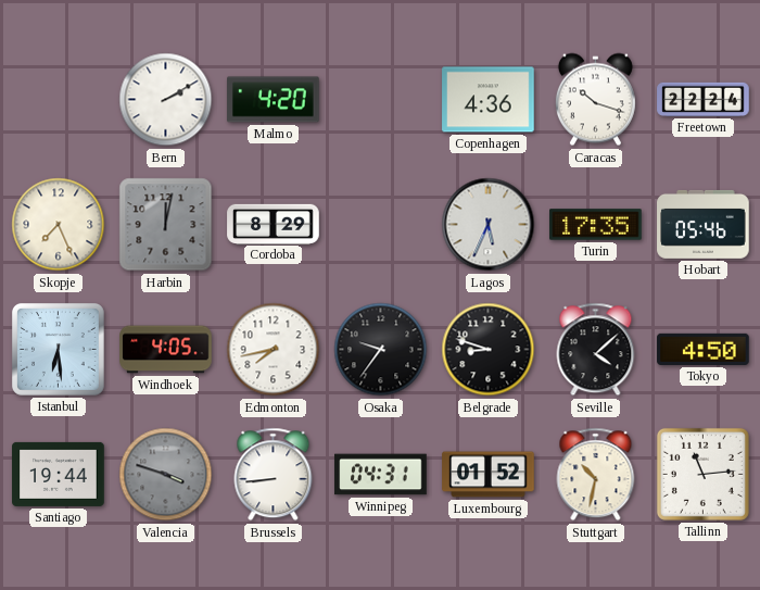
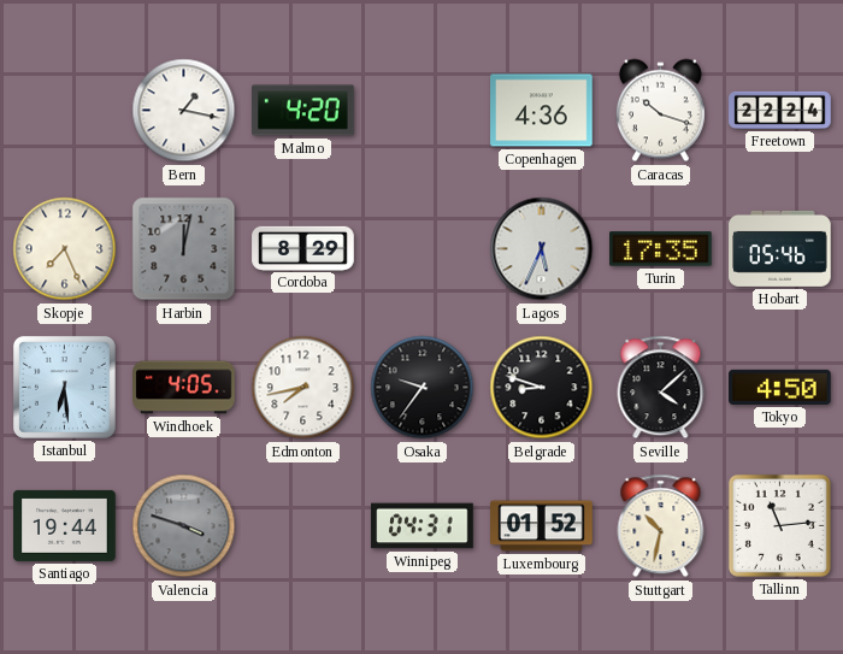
Bern: 2:10 -> 1:17
Brussels: 8:44 -> none
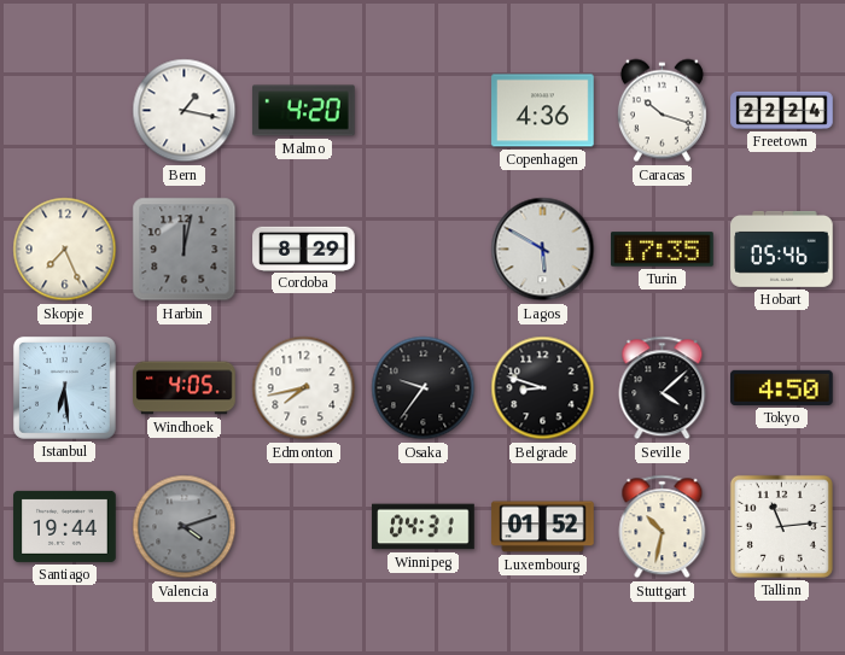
Lagos: 5:34 -> 5:50
Valencia: 3:48 -> 4:12
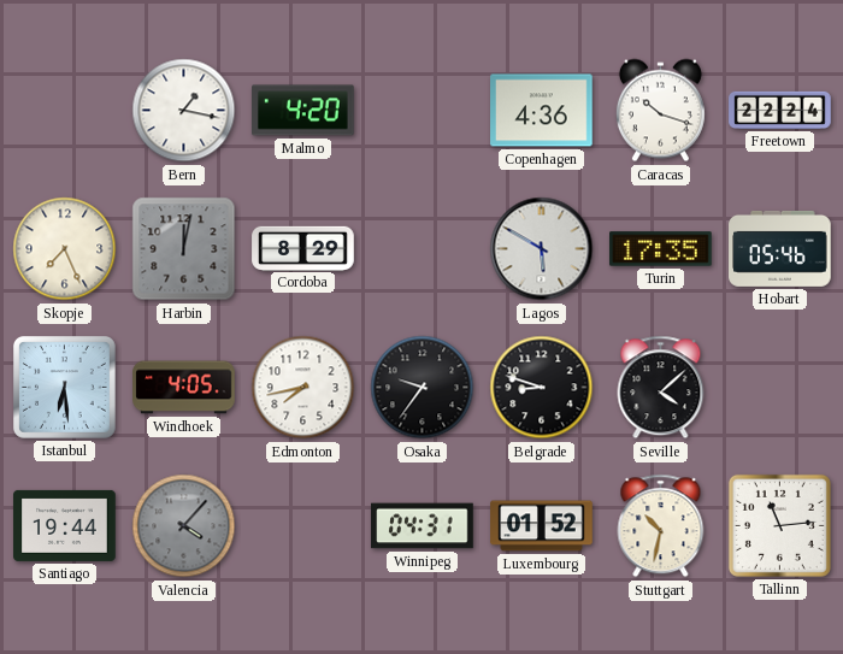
Tokyo: 4:50 -> none
Valencia: 4:12 -> 4:07
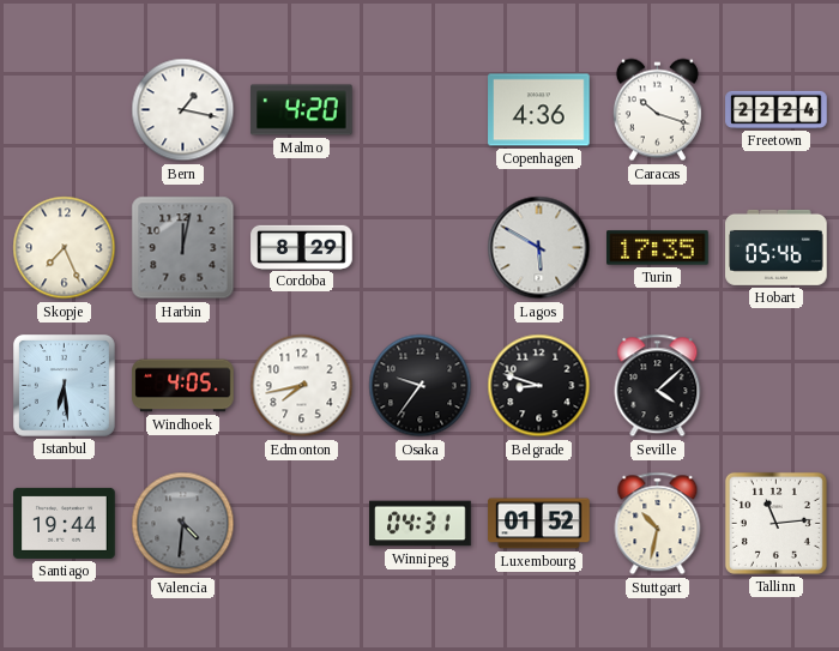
Valencia: 4:07 -> 4:31
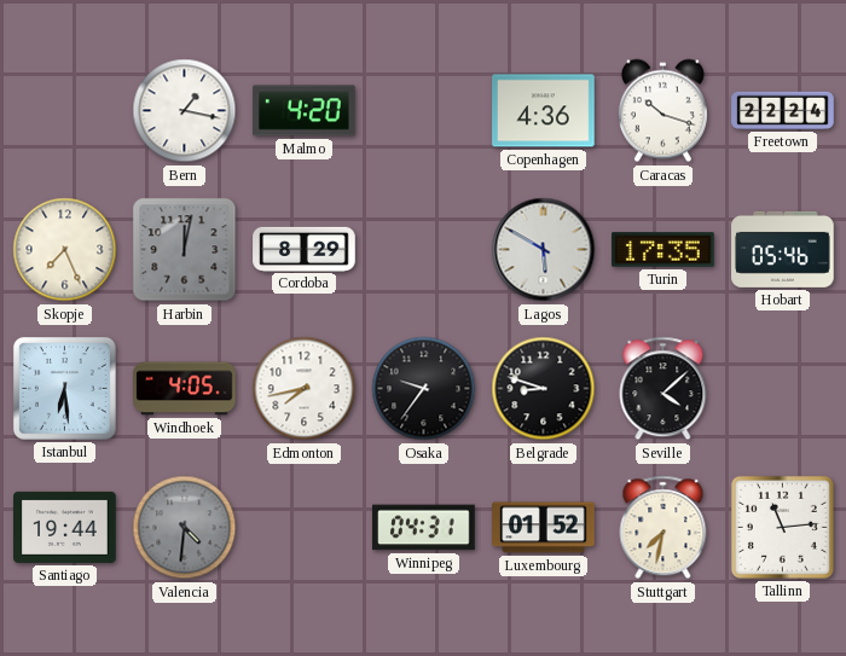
Stuttgart: 10:32 -> 7:32
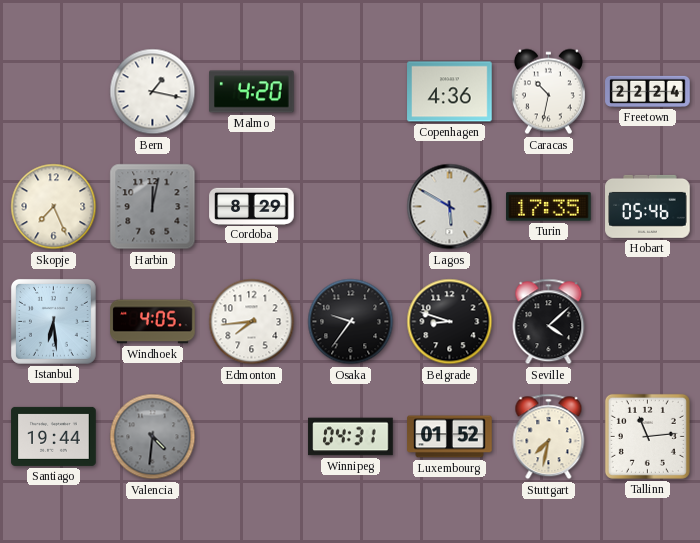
Caracas: 10:18 -> 10:32
Edmonton: 7:43 -> 7:44
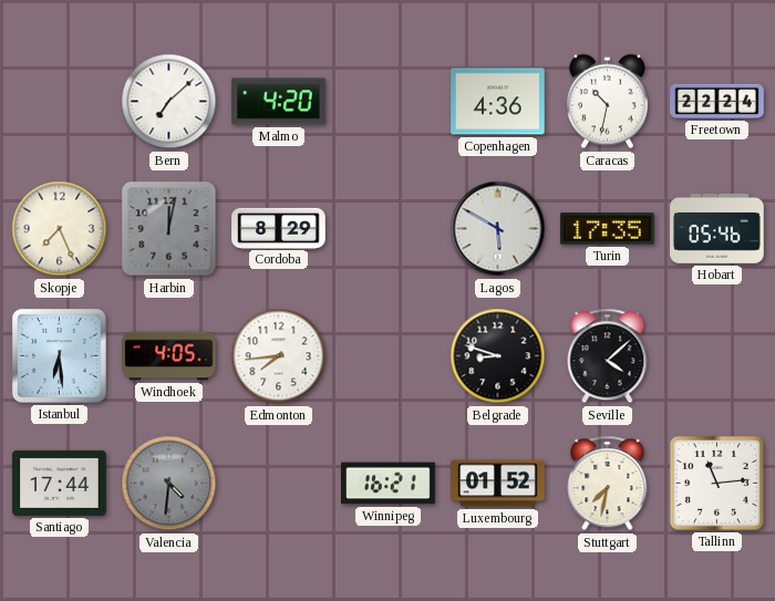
Bern: 1:17 -> 7:08
Osaka: 9:36 -> none
Santiago: 19:44 -> 17:44
Winnipeg: 04:31 -> 16:21
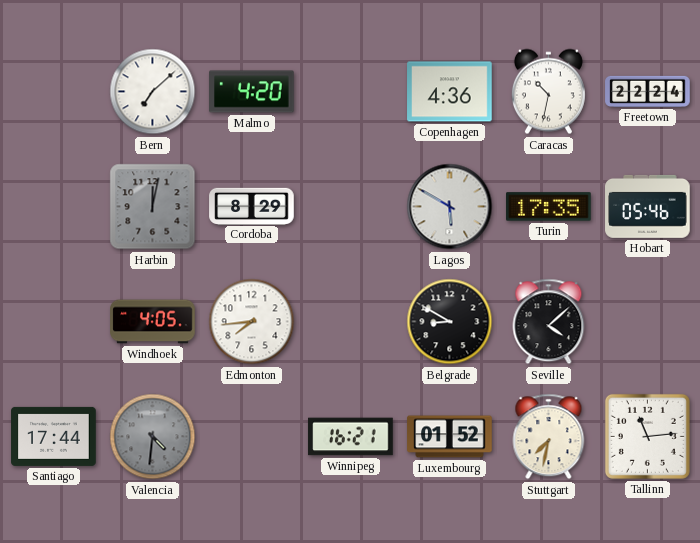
Skopje: 7:26 -> none
Istanbul: 6:29 -> none
Belgrade: 8:48 -> 8:50
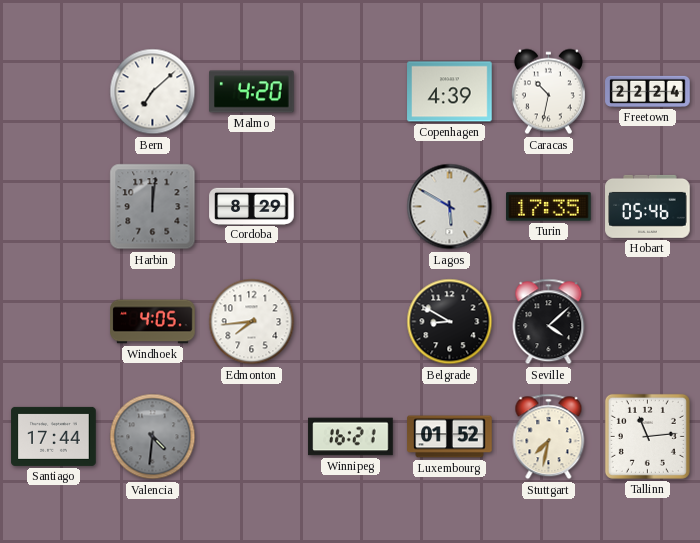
Copenhagen: 4:36 -> 4:39
Harbin: 12:02 -> 12:01
